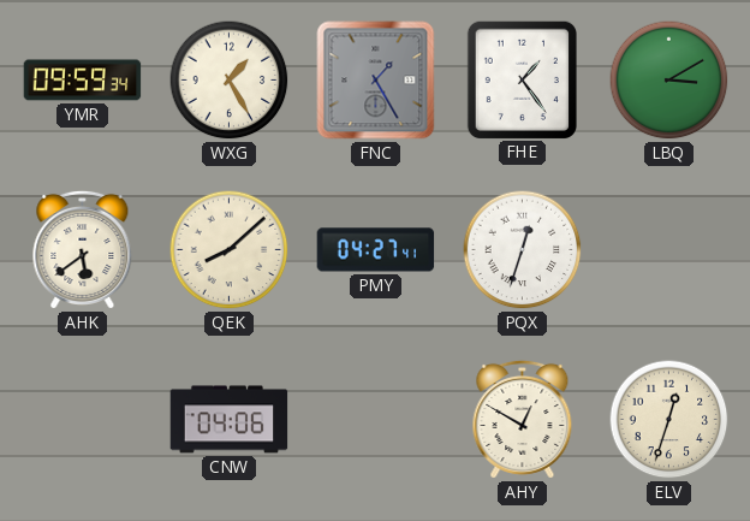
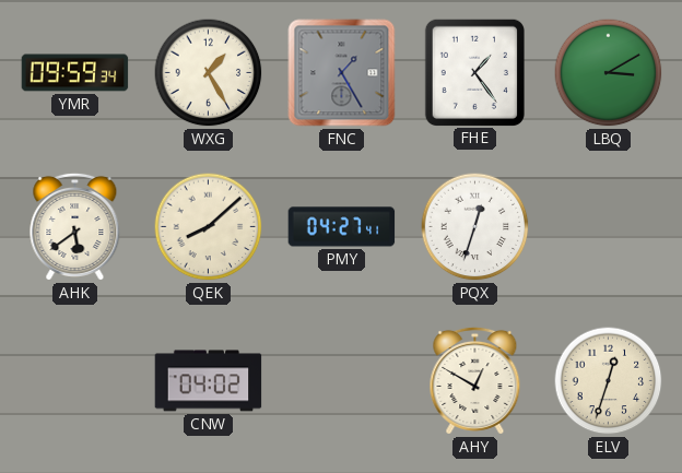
CNW: 04:06 -> 04:02
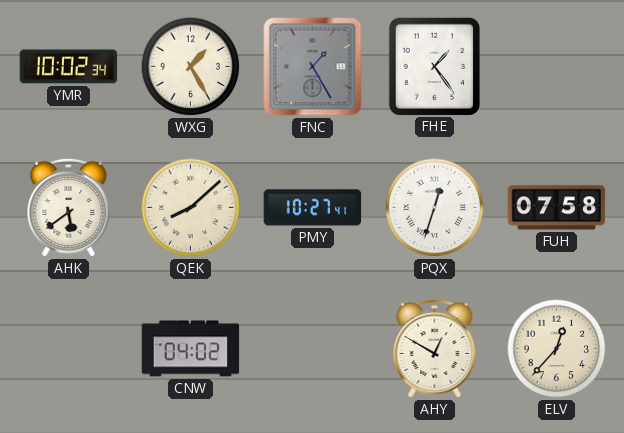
YMR: 09:59 -> 10:02
LBQ: 3:10 -> none
PMY: 04:27 -> 10:27
FUH: none -> 07:58
ELV: 12:33 -> 12:37
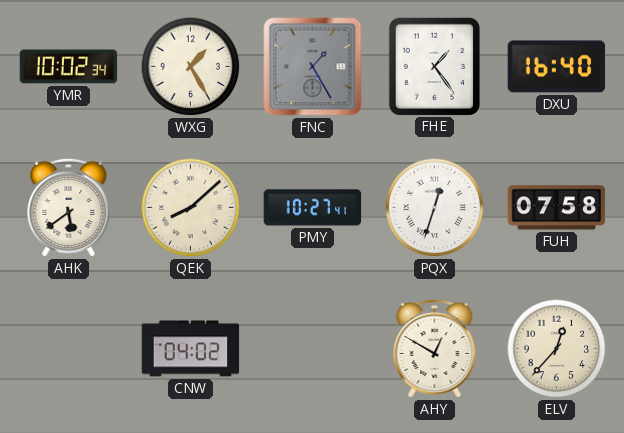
DXU: none -> 16:40
